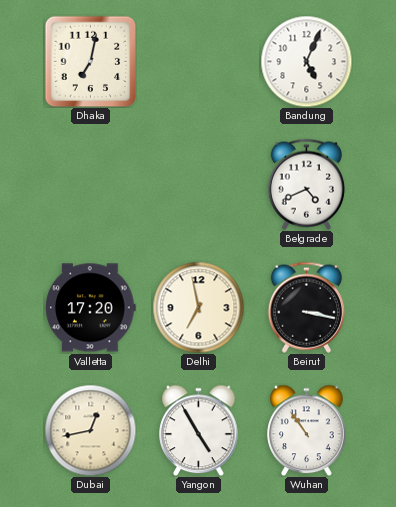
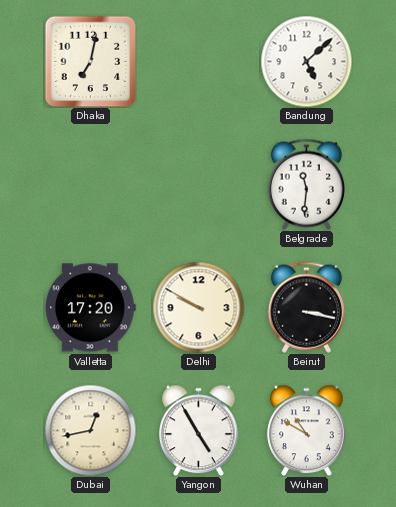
Bandung: 5:04 -> 5:08
Belgrade: 4:41 -> 11:31
Delhi: 6:58 -> 9:50
Wuhan: 10:54 -> 10:50
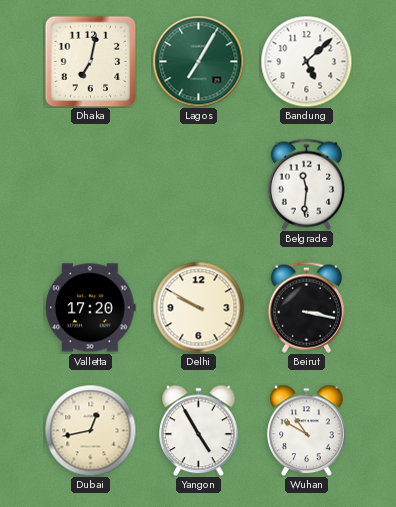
Lagos: none -> 7:05
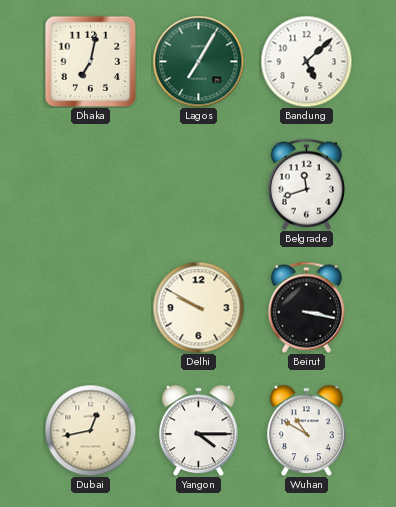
Belgrade: 11:31 -> 11:42
Valletta: 17:20 -> none
Yangon: 4:55 -> 4:15
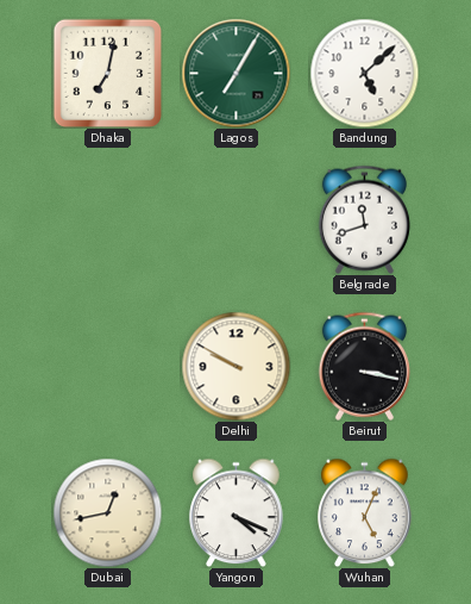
Yangon: 4:15 -> 4:19
Wuhan: 10:50 -> 5:04
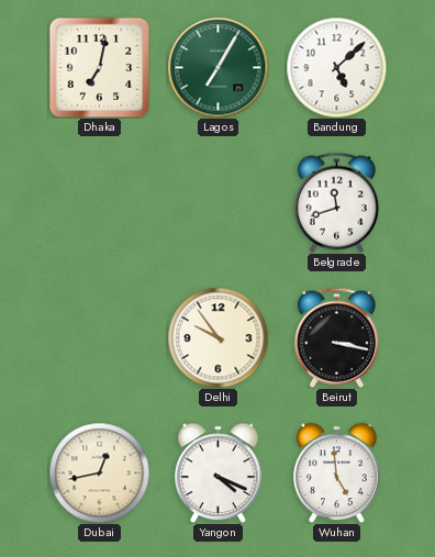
Delhi: 9:50 -> 9:54
Wuhan: 5:04 -> 4:59
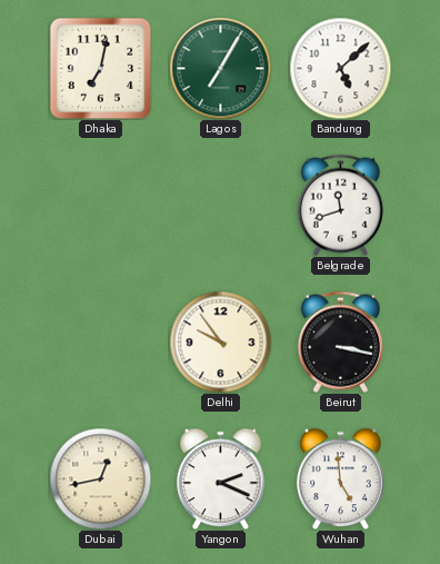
Yangon: 4:19 -> 2:19
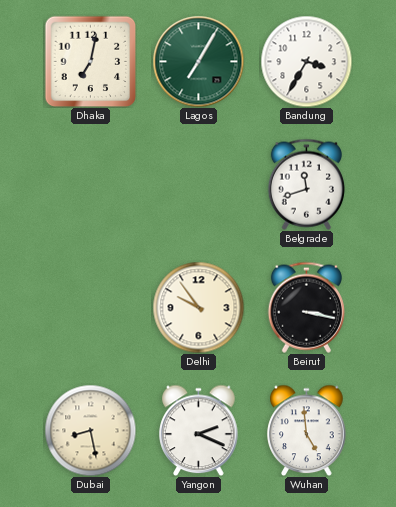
Bandung: 5:08 -> 3:35
Dubai: 12:43 -> 8:28
